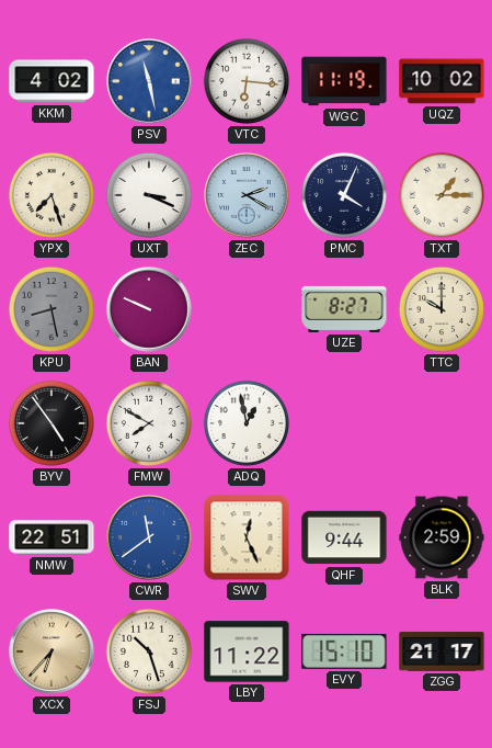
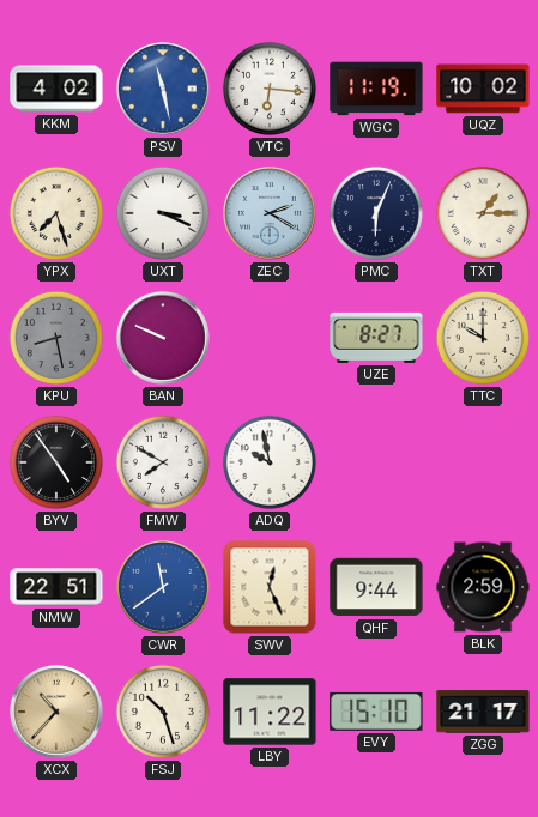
PMC: 4:04 -> 6:04
ADQ: 12:58 -> 9:58
XCX: 6:37 -> 10:37
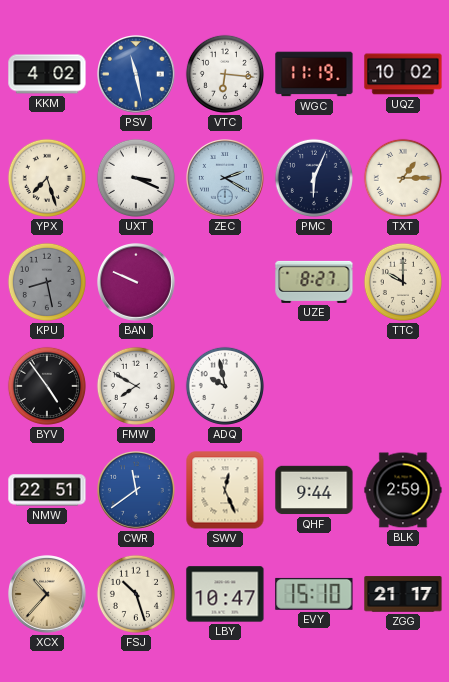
LBY: 11:22 -> 10:47
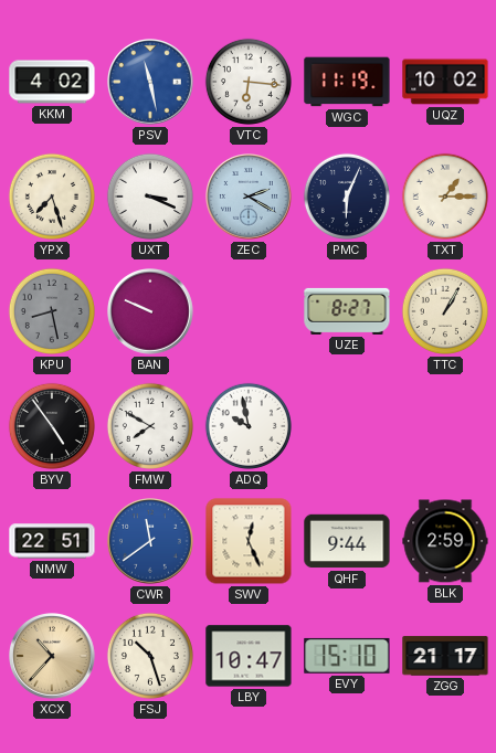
TTC: 10:00 -> 1:05
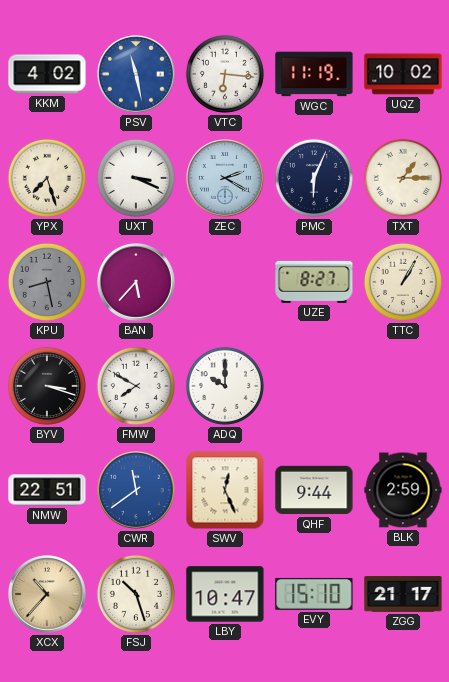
BAN: 9:49 -> 5:37
BYV: 4:54 -> 3:18
ADQ: 9:58 -> 10:00
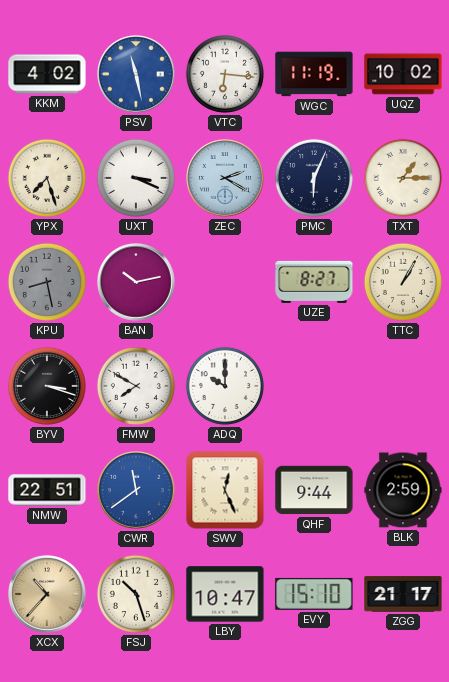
BAN: 5:37 -> 10:13
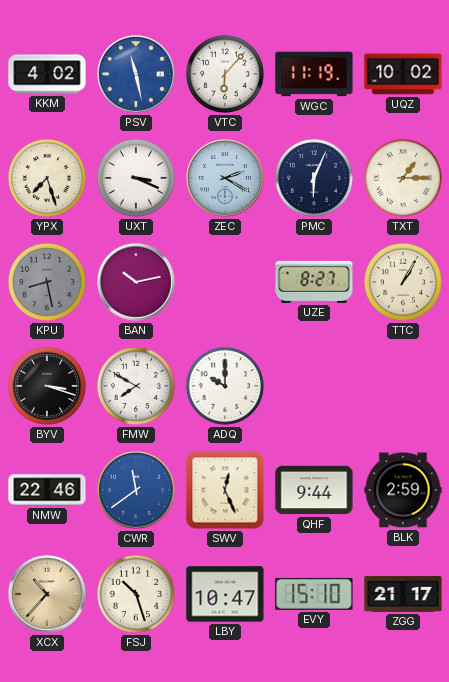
VTC: 6:16 -> 6:07
NMW: 22:51 -> 22:46
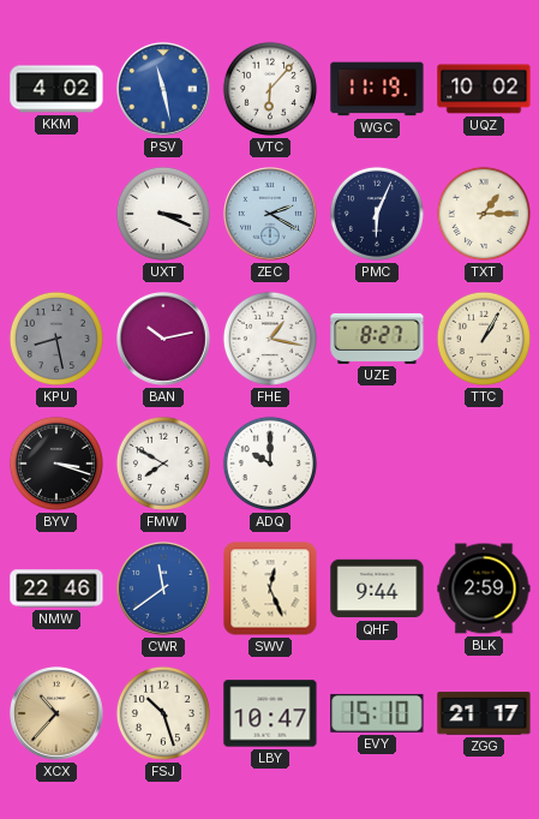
YPX: 7:27 -> none
FHE: none -> 1:17
